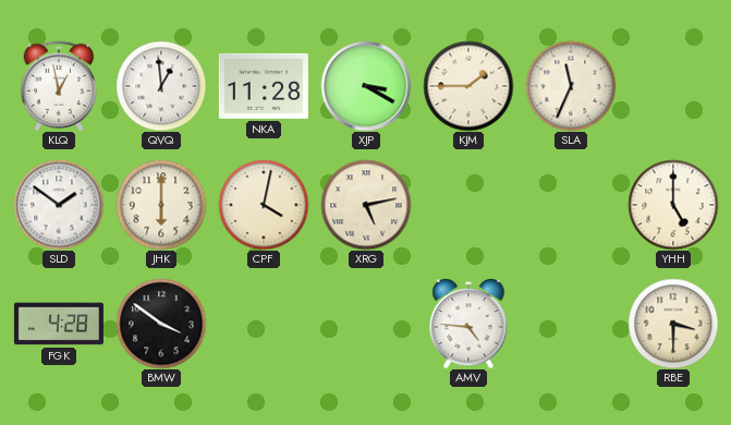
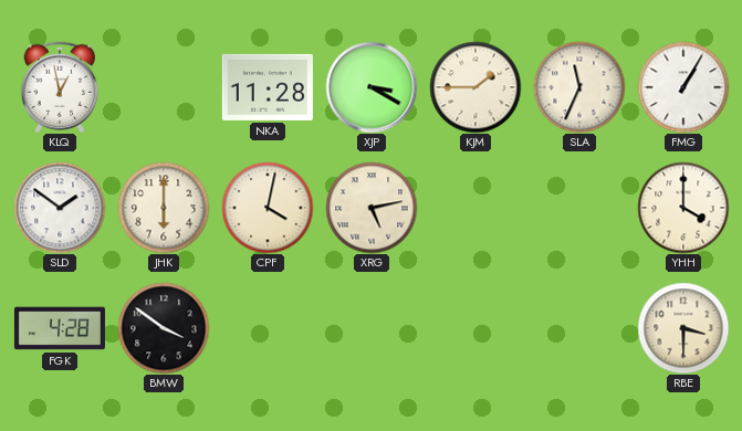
QVQ: 12:59 -> none
FMG: none -> 1:05
YHH: 5:00 -> 4:00
AMV: 4:46 -> none
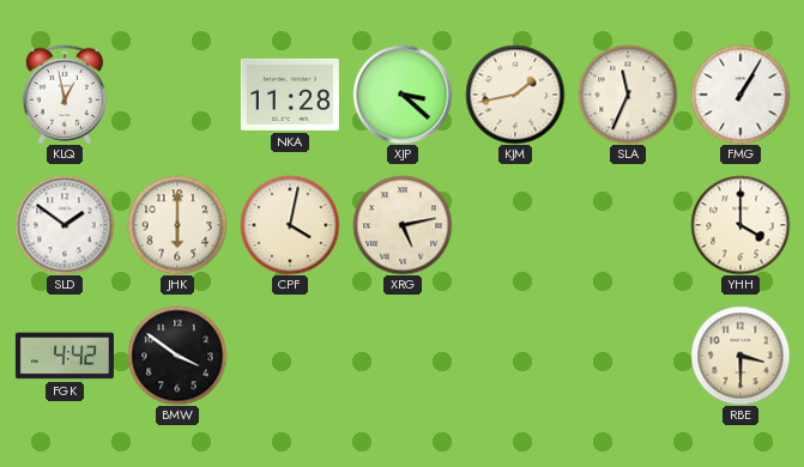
XJP: 3:20 -> 3:22
KJM: 1:45 -> 1:43
FGK: 4:28 -> 4:42
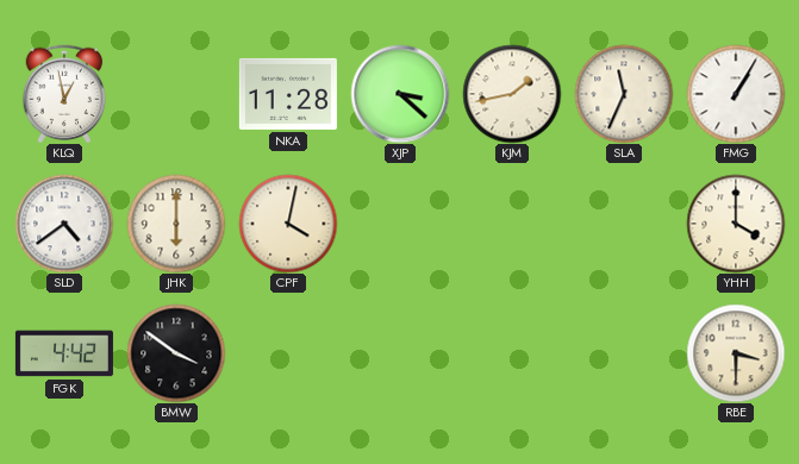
SLD: 1:51 -> 4:39
XRG: 5:13 -> none
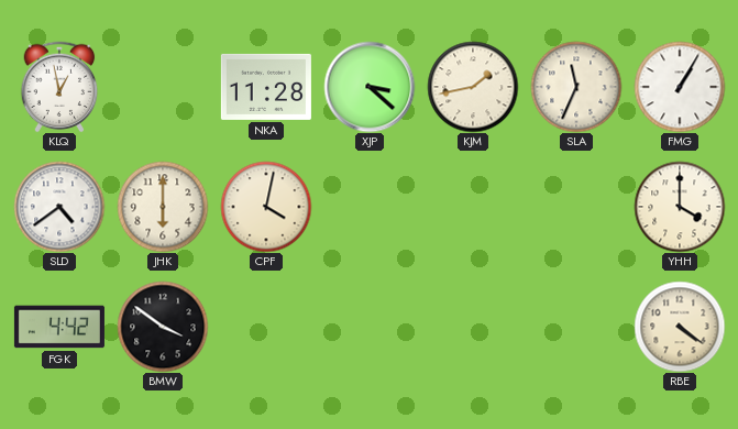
RBE: 3:30 -> 4:21
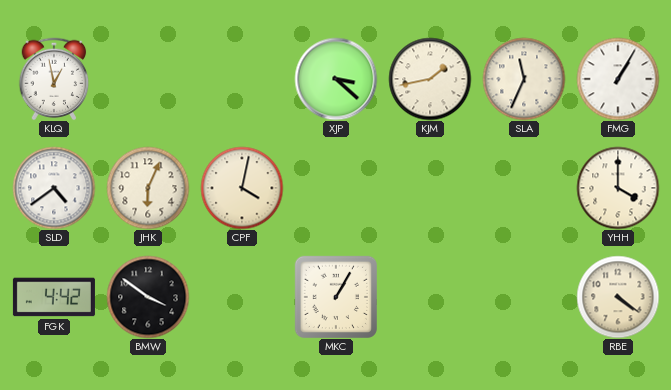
NKA: 11:28 -> none
JHK: 6:00 -> 6:04
MKC: none -> 1:05
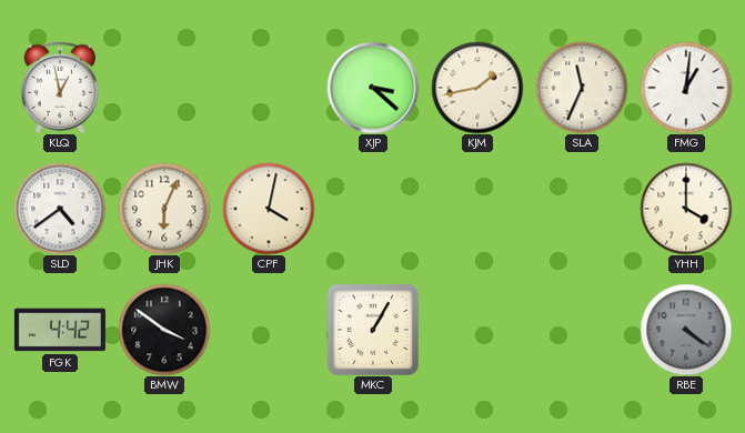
FMG: 1:05 -> 1:01
RBE dial: cream -> grey
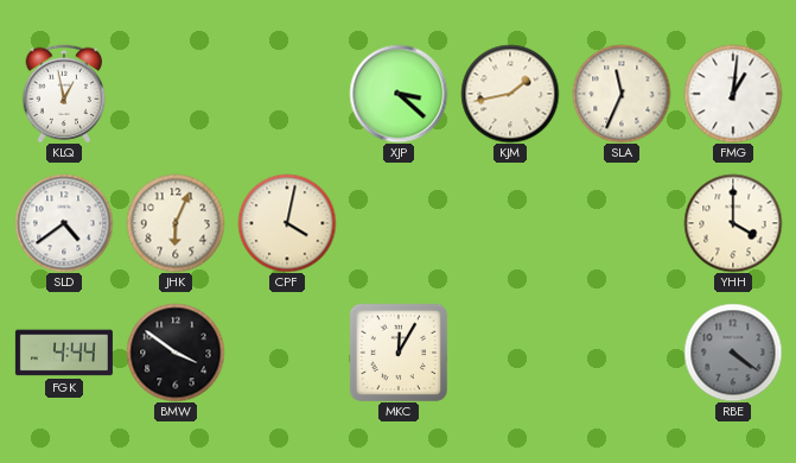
FGK: 4:42 -> 4:44
MKC: 1:05 -> 12:05
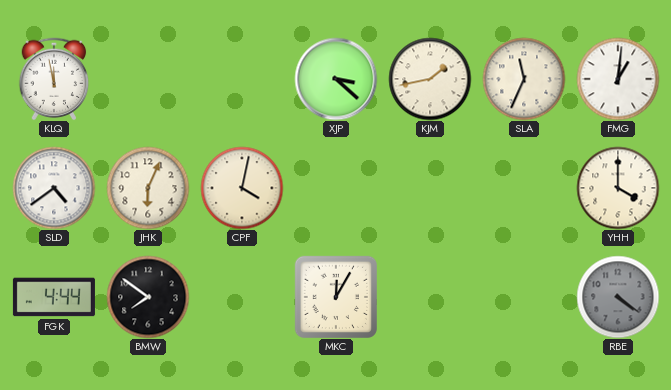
KLQ: 12:58 -> 11:58
BMW: 3:51 -> 7:51
